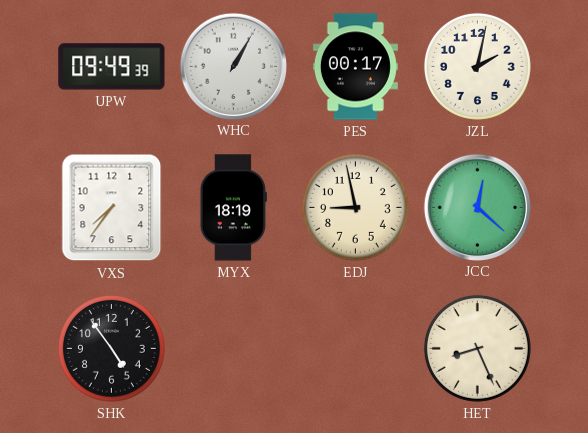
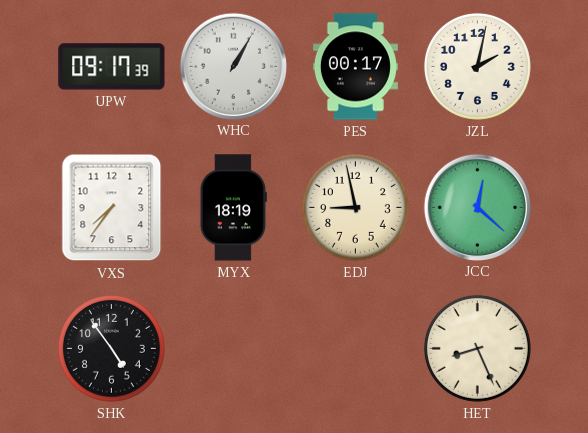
UPW: 09:49 -> 09:17
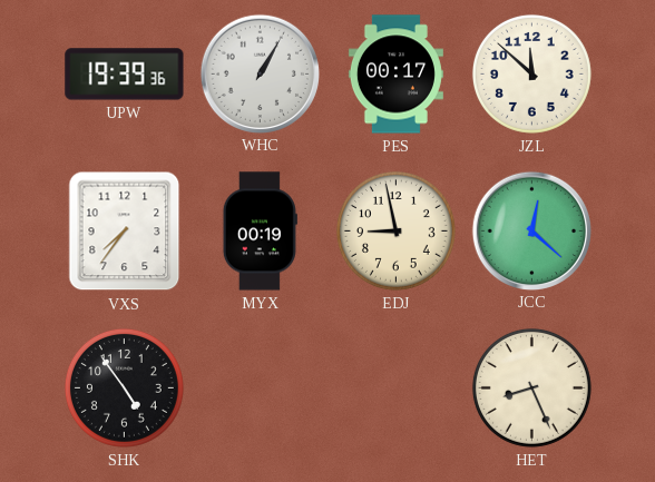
UPW: 09:17 -> 19:39
JZL: 2:02 -> 11:52
MYX: 18:19 -> 00:19
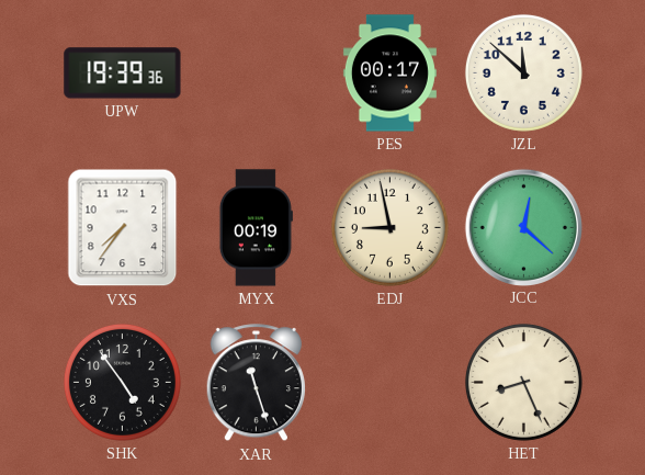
WHC: 1:05 -> none
XAR: none -> 11:27
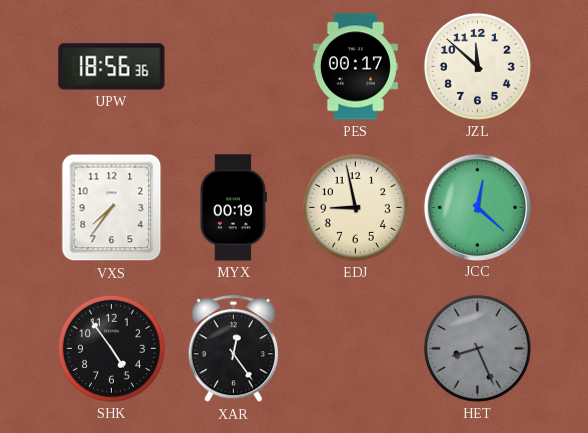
UPW: 19:39 -> 18:56
XAR: 11:27 -> 12:24
HET dial: cream -> grey
